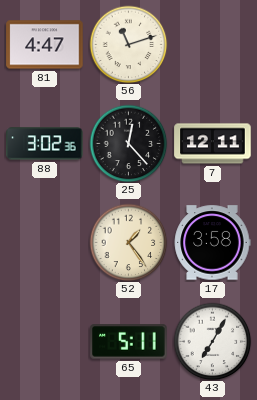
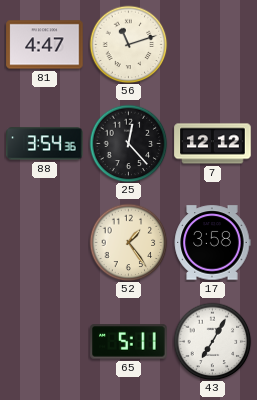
88: 3:02 -> 3:54
7: 12:11 -> 12:12
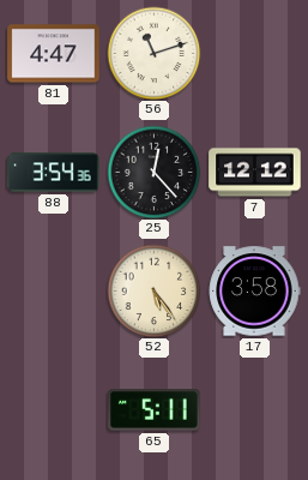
52: 1:24 -> 5:24
43: 7:05 -> none
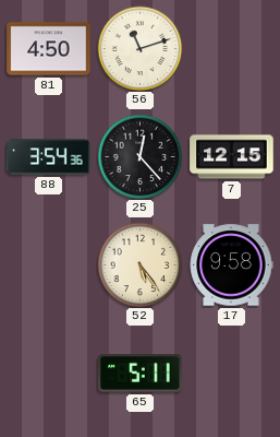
81: 4:47 -> 4:50
7: 12:12 -> 12:15
17: 3:58 -> 9:58
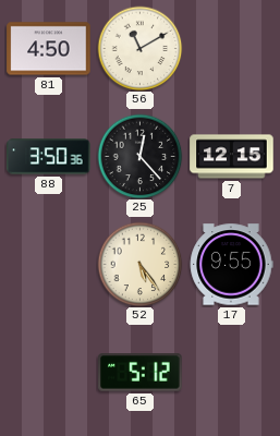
56: 11:12 -> 11:10
88: 3:54 -> 3:50
17: 9:58 -> 9:55
65: 5:11 -> 5:12
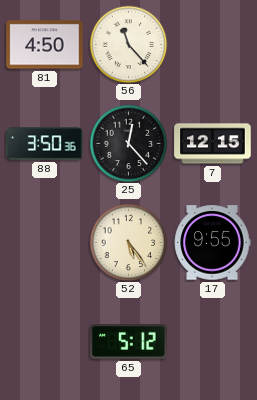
56: 11:10 -> 11:23
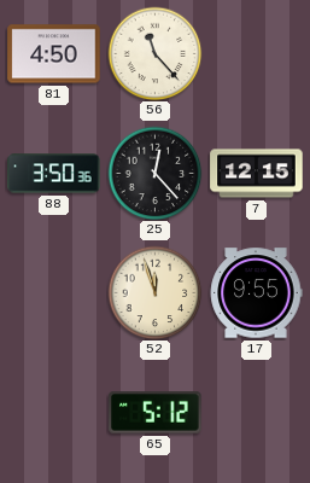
52: 5:24 -> 11:57
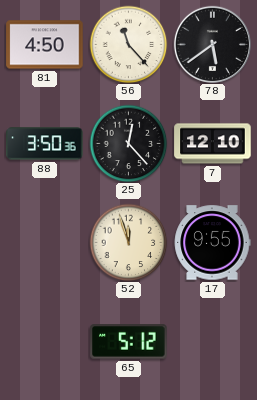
78: none -> 5:39
7: 12:15 -> 12:10
